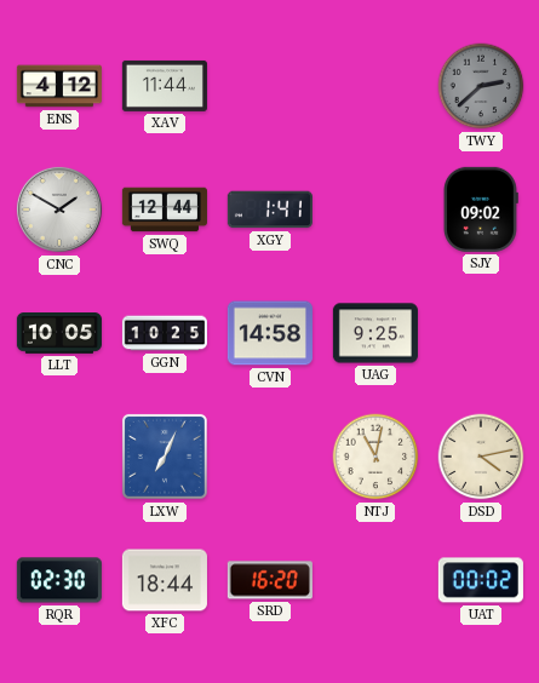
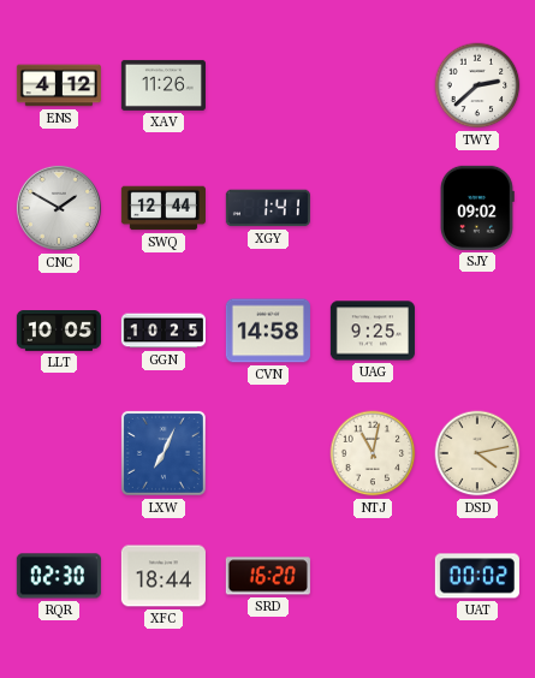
XAV: 11:44 -> 11:26
TWY dial: grey -> white
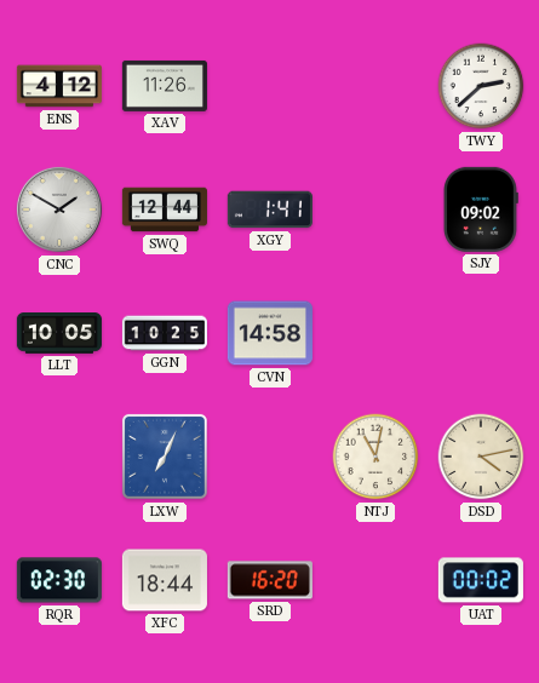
UAG: 9:25 -> none
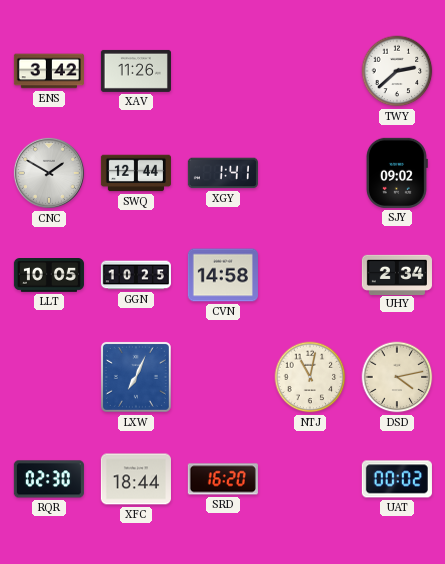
ENS: 4:12 -> 3:42
UHY: none -> 2:34
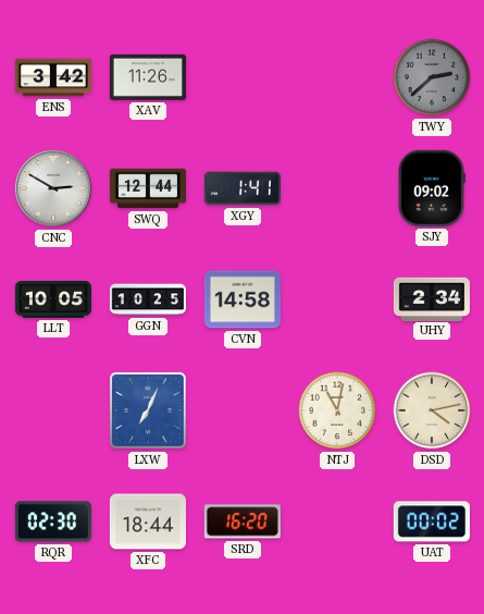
TWY dial: white -> grey
CNC: 1:50 -> 2:50
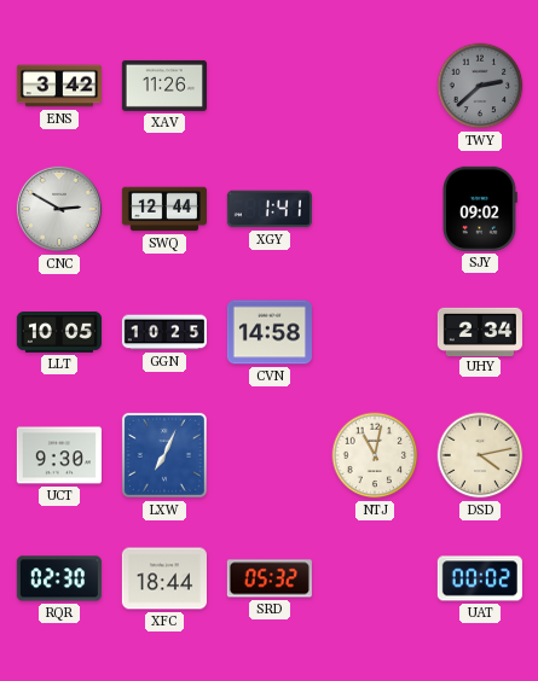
UCT: none -> 9:30
SRD: 16:20 -> 05:32
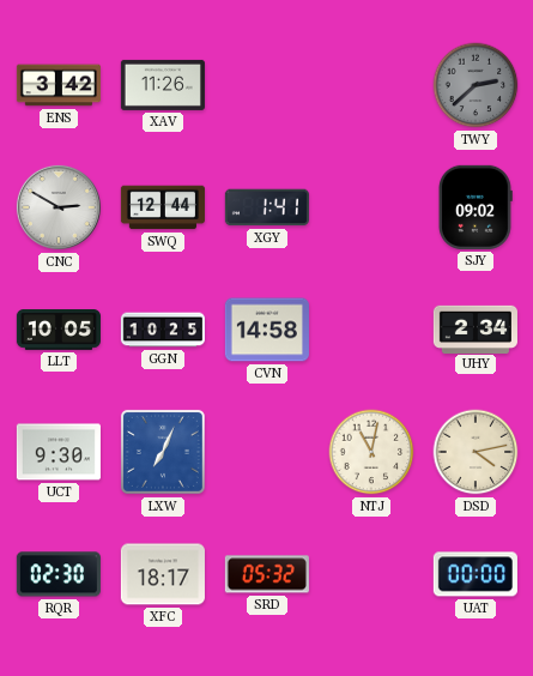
XFC: 18:44 -> 18:17
UAT: 00:02 -> 00:00
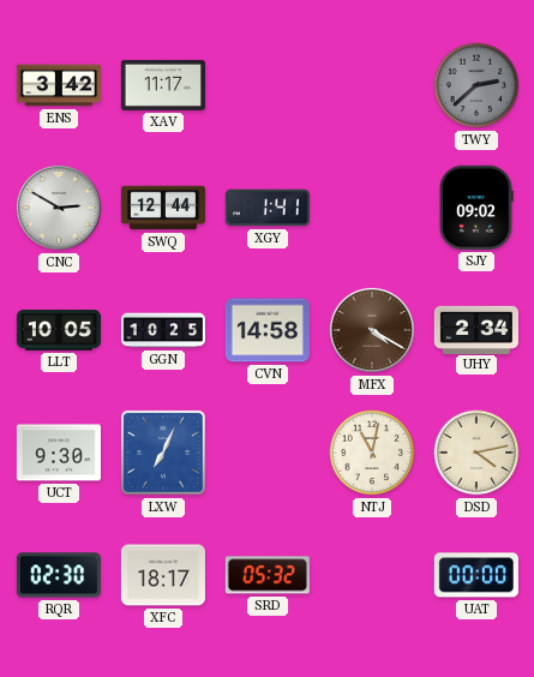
XAV: 11:26 -> 11:17
MFX: none -> 4:20
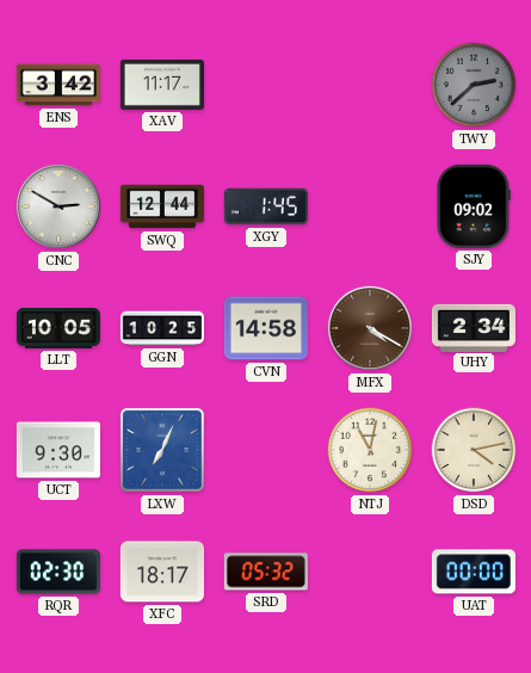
XGY: 1:41 -> 1:45
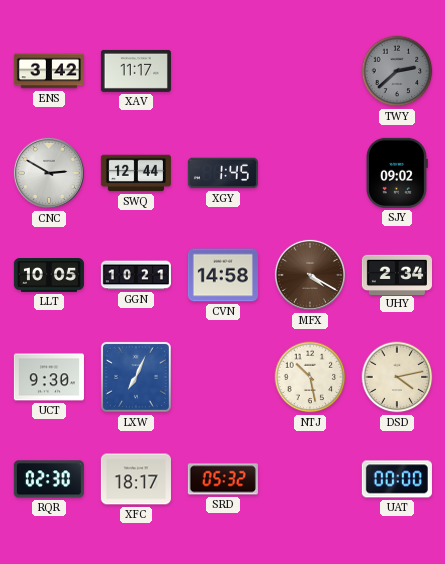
GGN: 10:25 -> 10:21
NTJ: 11:02 -> 10:28
